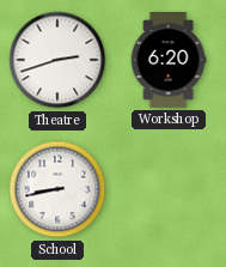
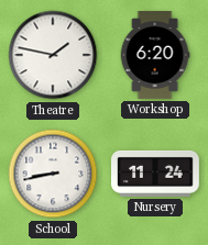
Theatre: 2:42 -> 1:47
Nursery: none -> 11:24
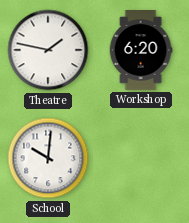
School: 8:43 -> 10:01
Nursery: 11:24 -> none
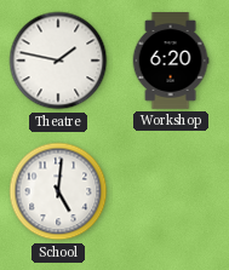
School: 10:01 -> 5:01
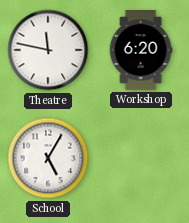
Theatre: 1:47 -> 11:47
School: 5:01 -> 5:05
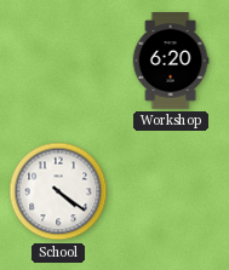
Theatre: 11:47 -> none
School: 5:05 -> 4:21
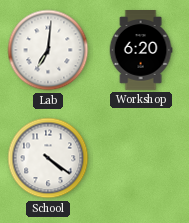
Lab: none -> 7:01
